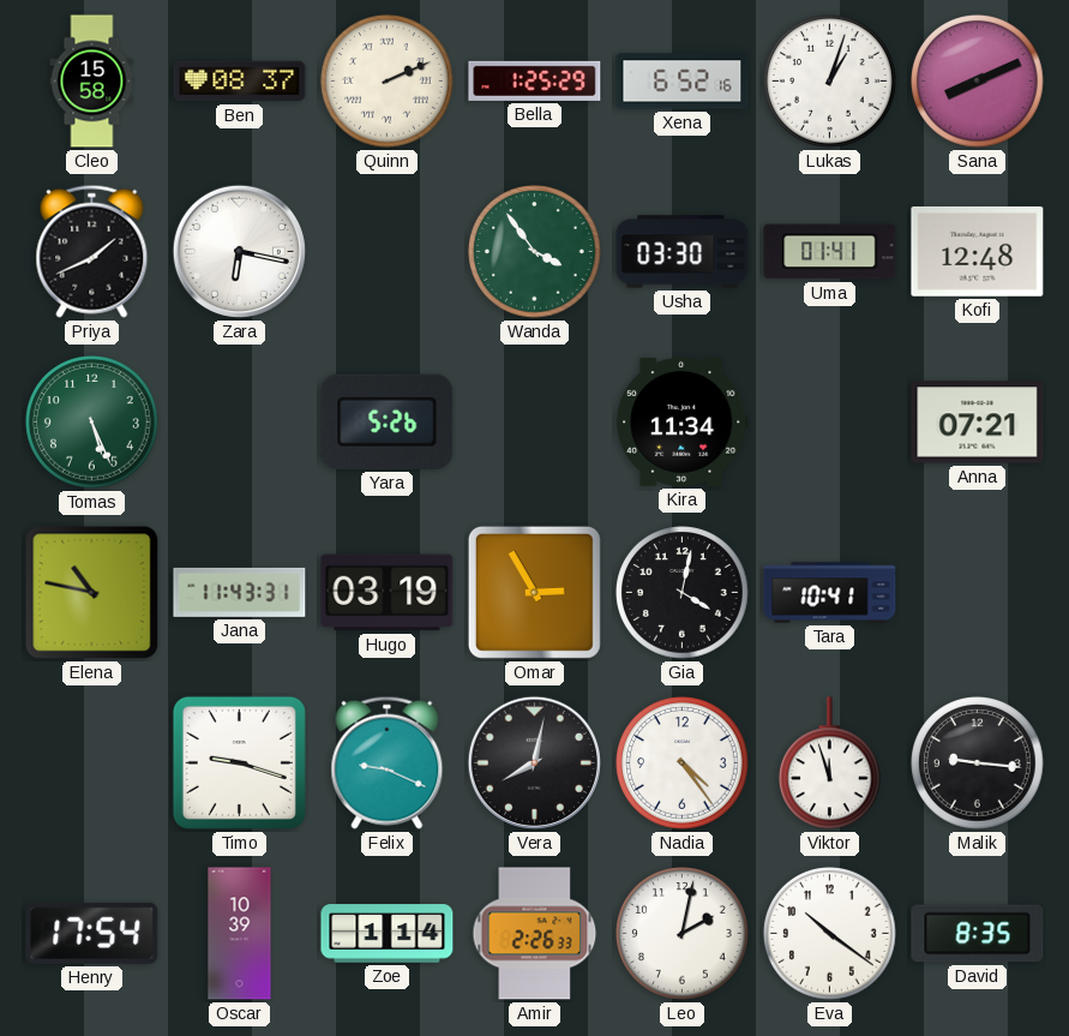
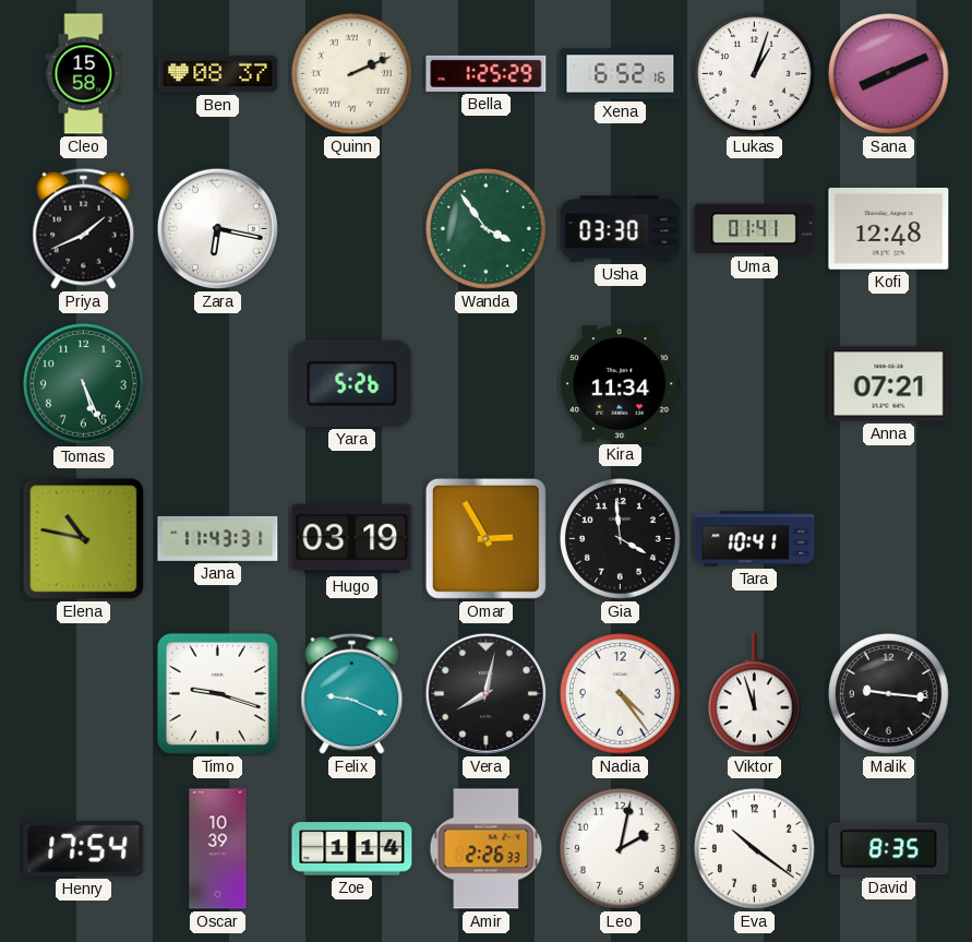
Gia: 4:02 -> 3:59
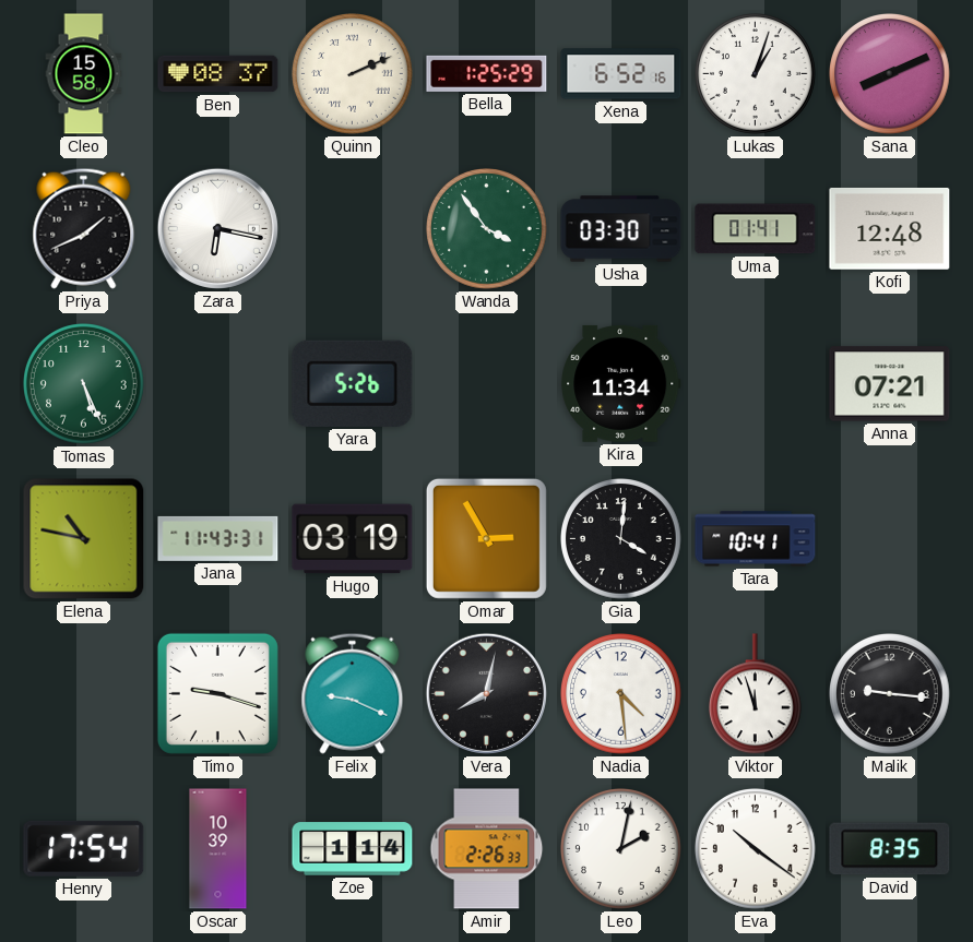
Gia: 3:59 -> 4:01
Nadia: 4:24 -> 4:29
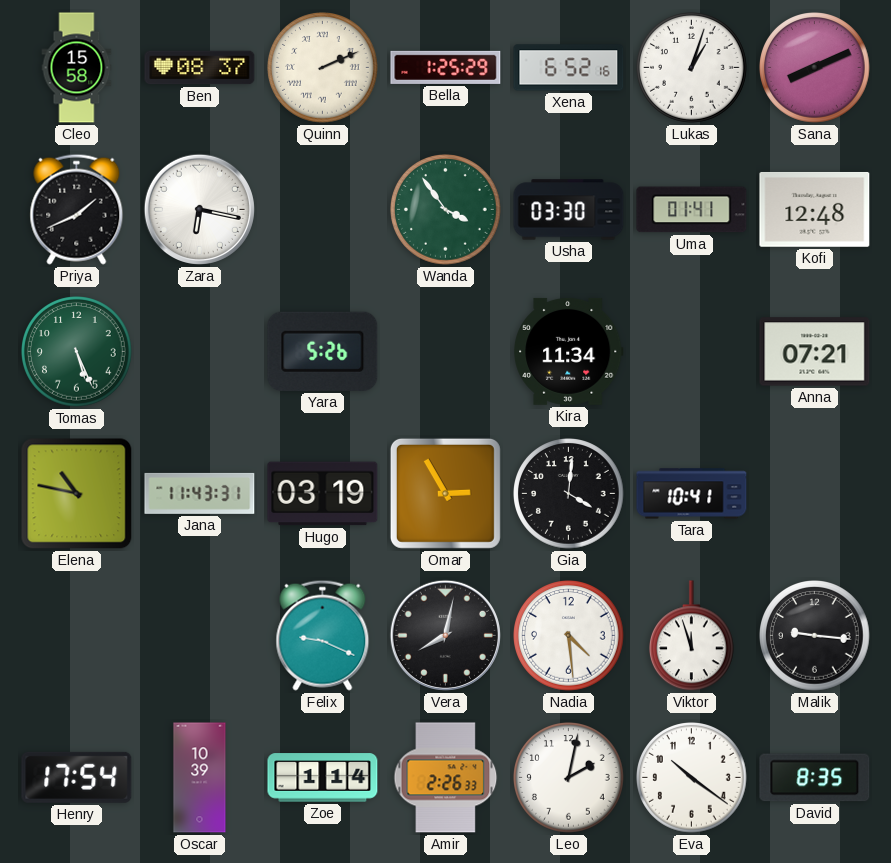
Timo: 9:18 -> none
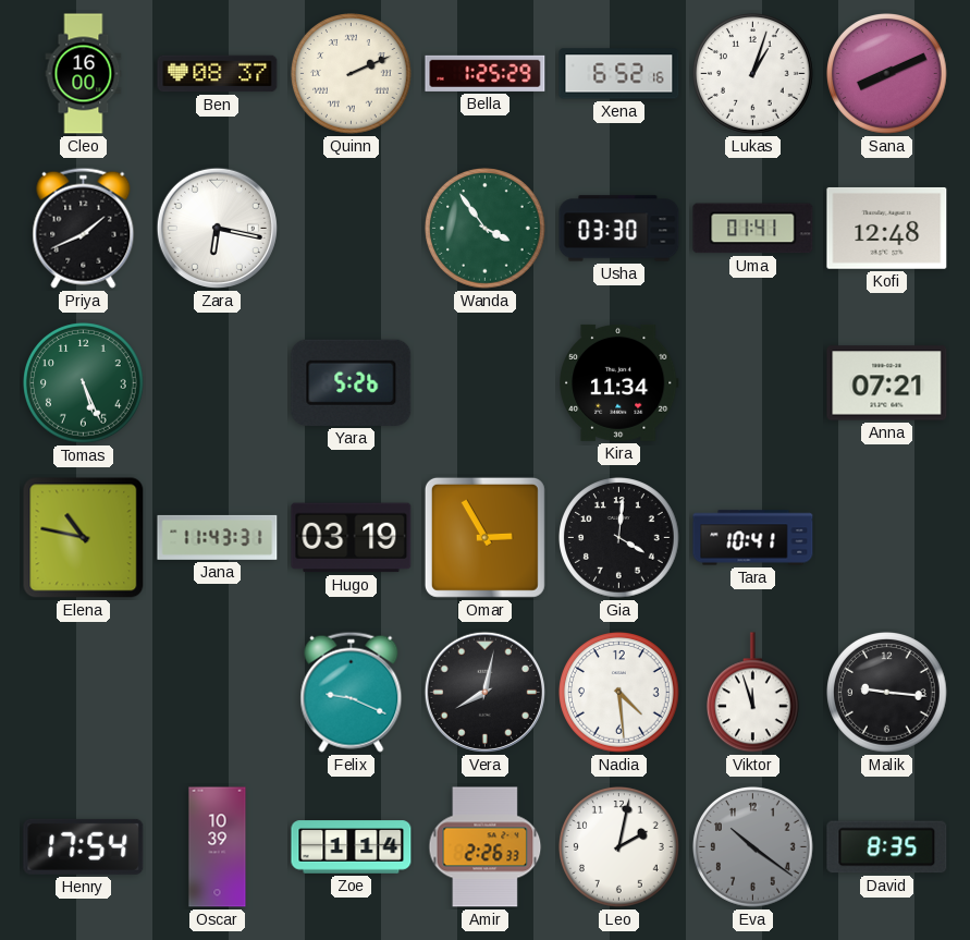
Cleo: 15:58 -> 16:00
Eva dial: white -> grey
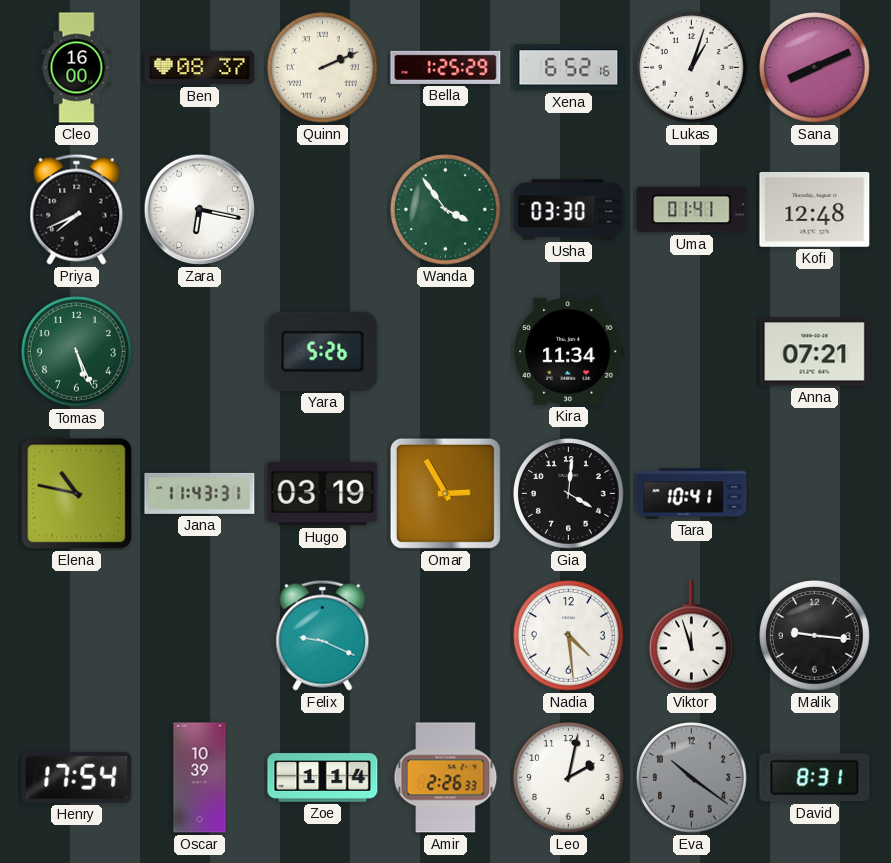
Priya: 1:41 -> 7:41
Vera: 8:02 -> none
David: 8:35 -> 8:31
